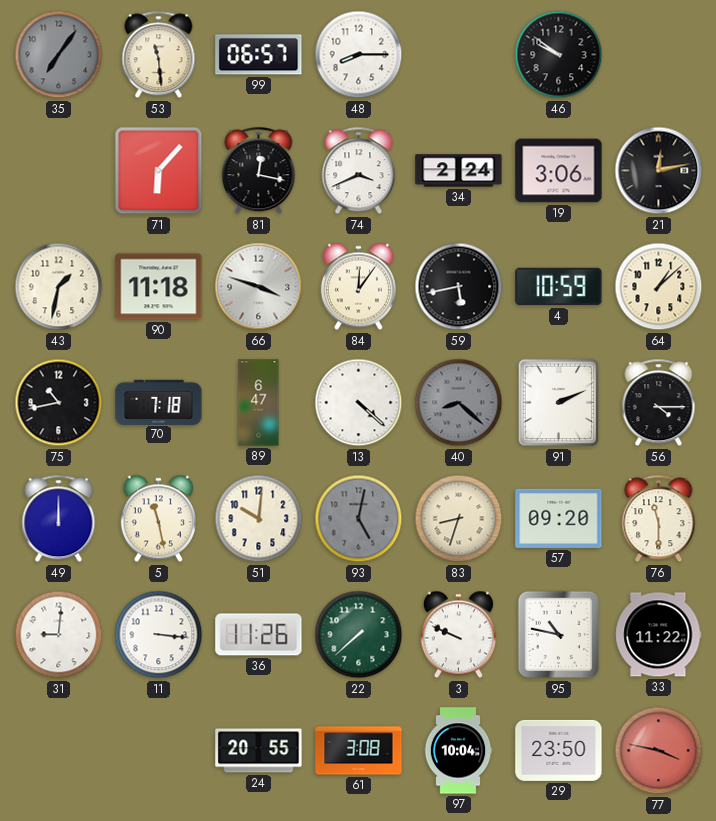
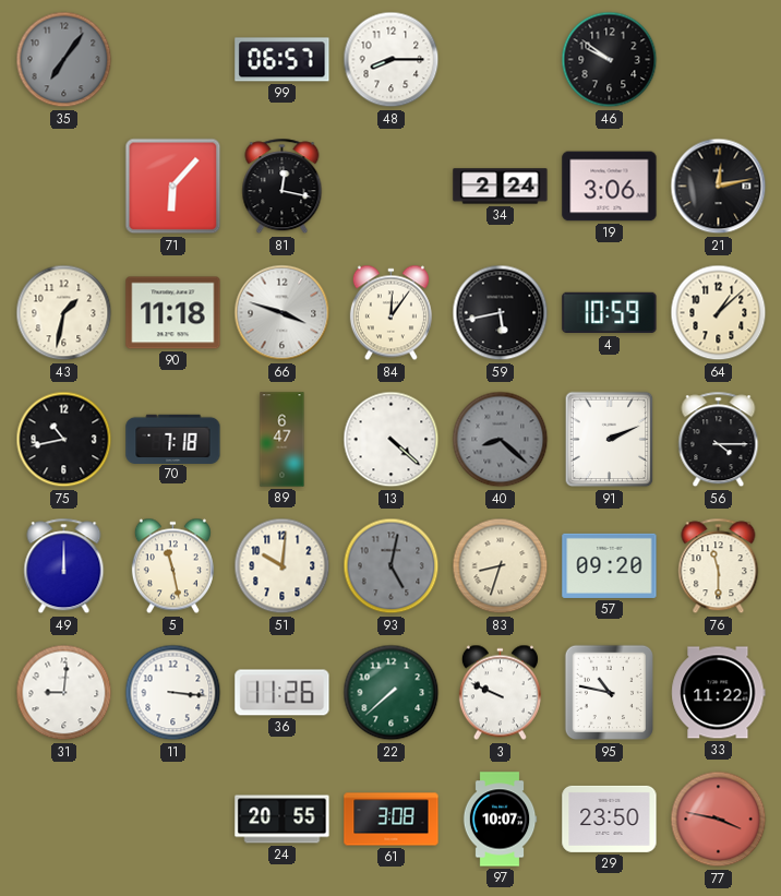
53: 11:29 -> none
74: 3:41 -> none
97: 10:04 -> 10:07
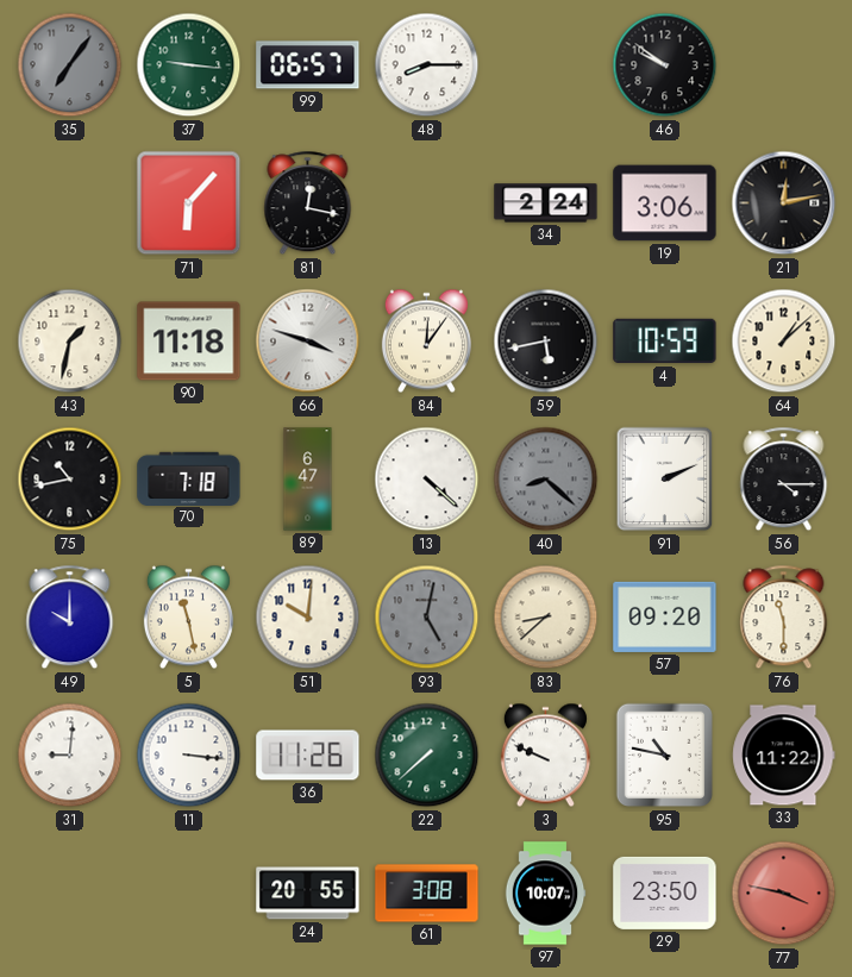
37: none -> 9:16
49: 12:00 -> 10:00
83: 8:33 -> 8:38
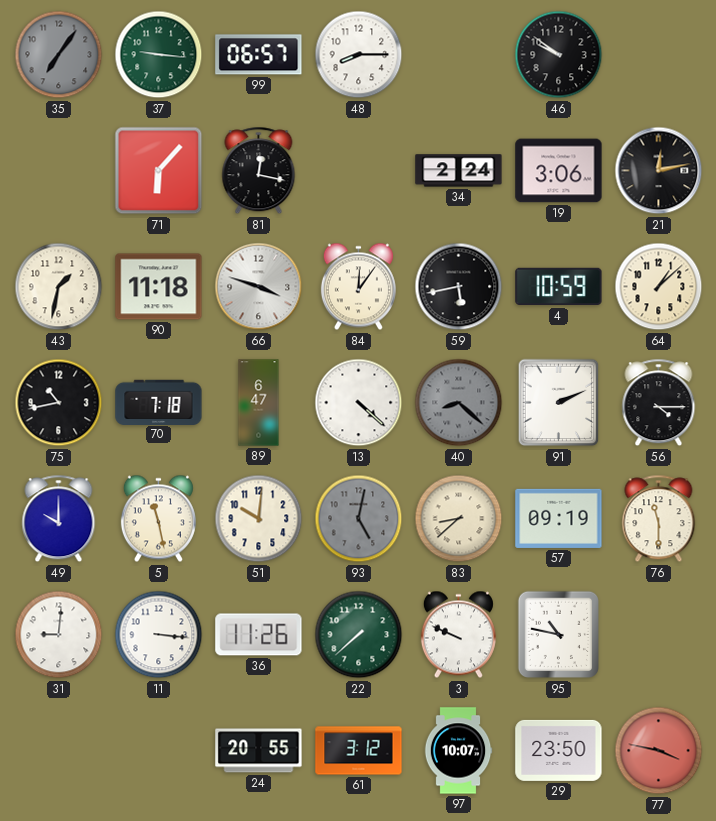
57: 09:20 -> 09:19
33: 11:22 -> none
61: 3:08 -> 3:12
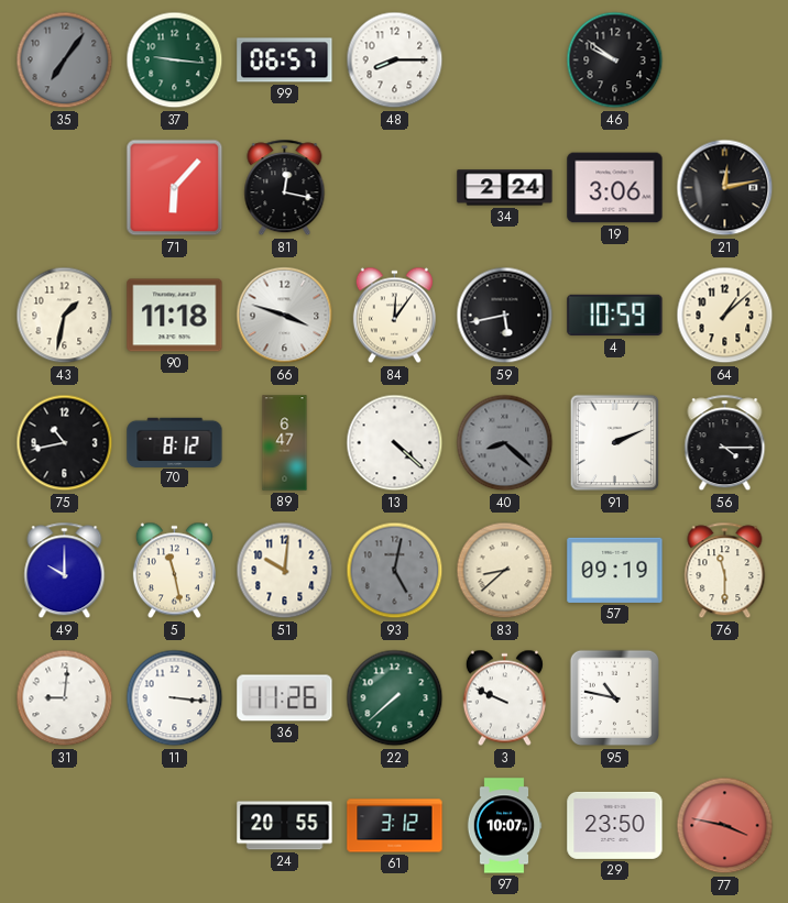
70: 7:18 -> 8:12
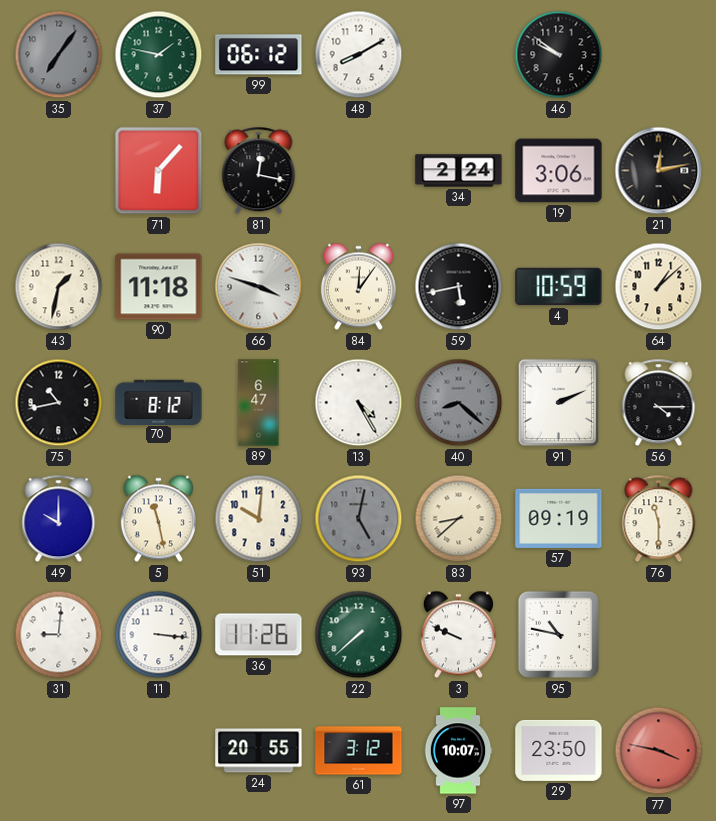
37: 9:16 -> 1:47
99: 06:57 -> 06:12
48: 8:15 -> 8:10
13: 4:22 -> 4:25
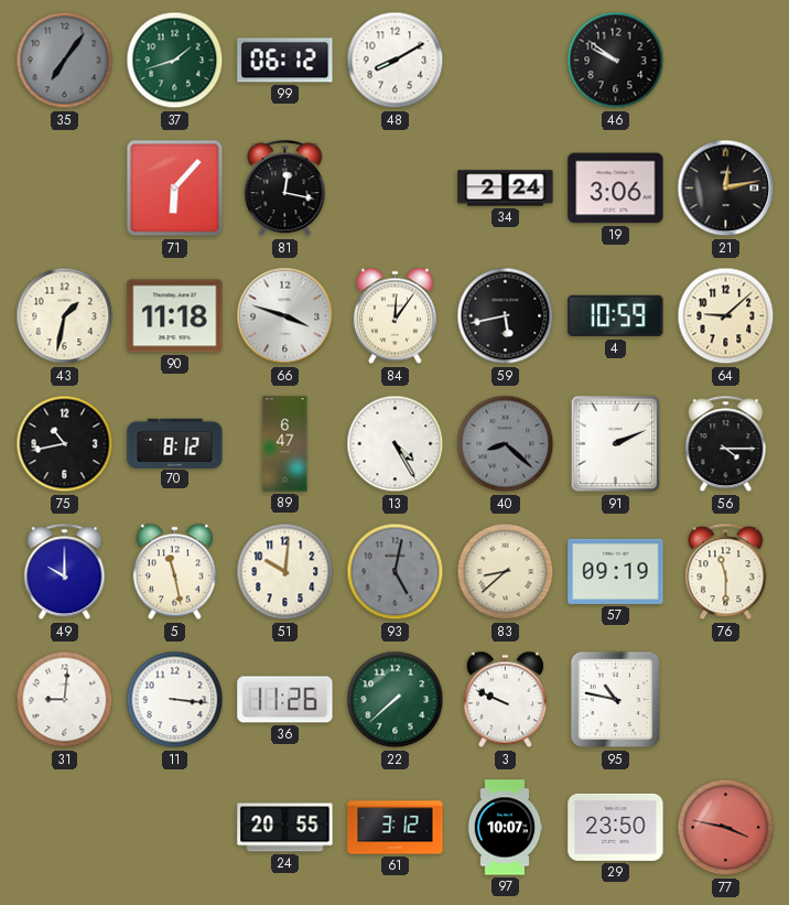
37: 1:47 -> 1:42
64: 1:08 -> 9:08
